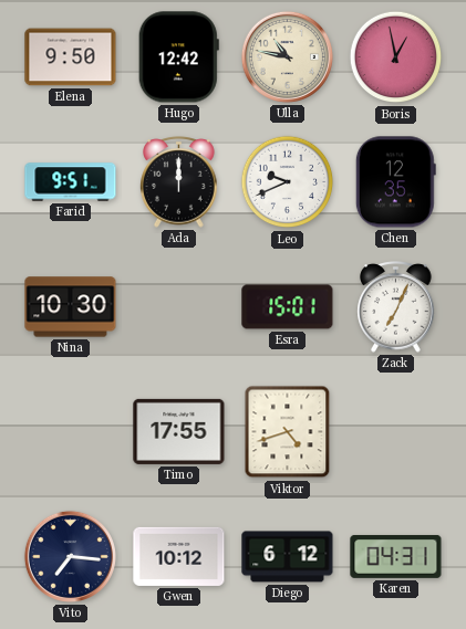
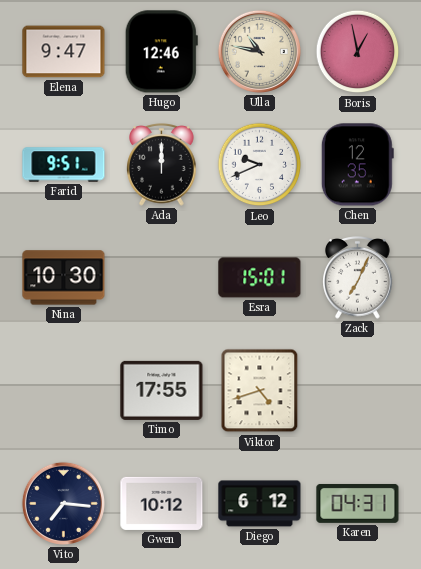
Elena: 9:50 -> 9:47
Hugo: 12:42 -> 12:46
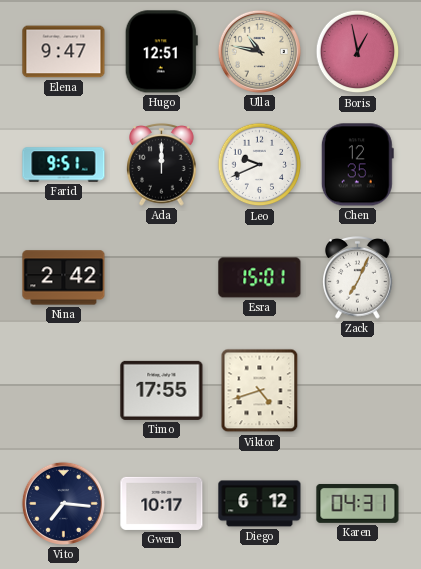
Hugo: 12:46 -> 12:51
Nina: 10:30 -> 2:42
Gwen: 10:12 -> 10:17
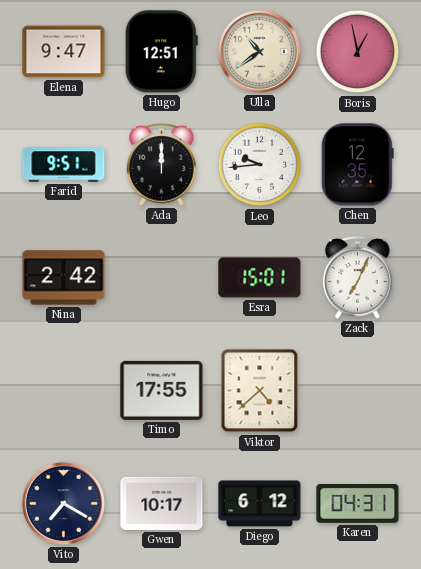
Ulla: 10:47 -> 10:39
Leo: 9:41 -> 9:44
Viktor: 4:42 -> 4:38
Vito: 7:16 -> 7:20
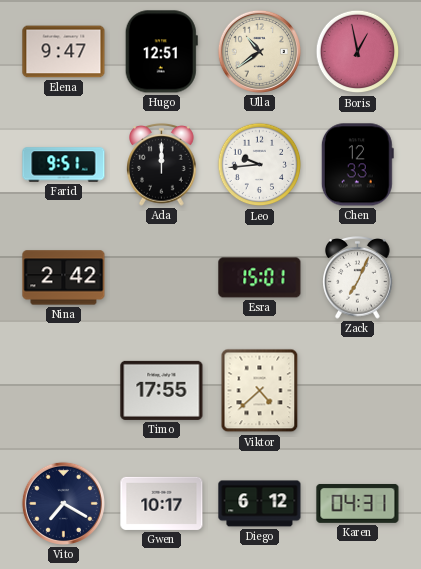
Chen: 12:35 -> 12:33
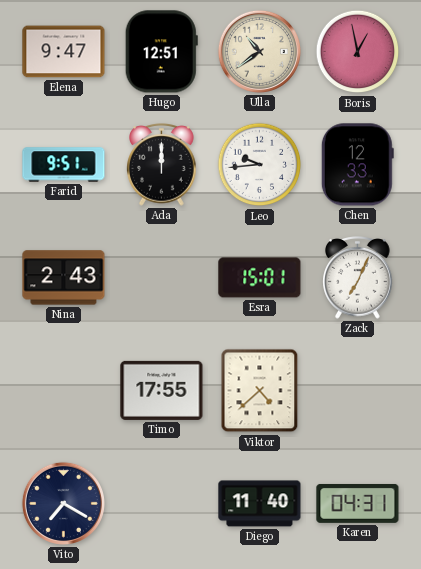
Nina: 2:42 -> 2:43
Gwen: 10:17 -> none
Diego: 6:12 -> 11:40
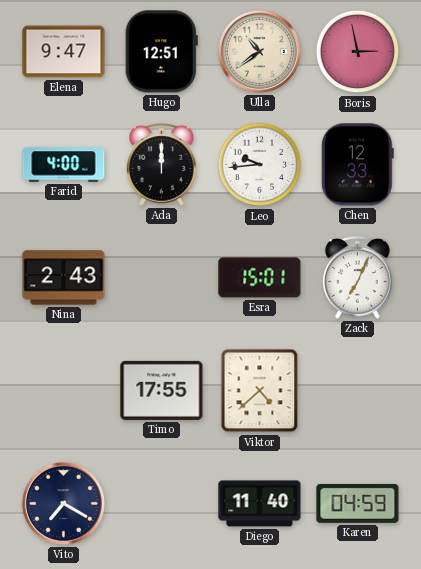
Boris: 12:58 -> 2:58
Farid: 9:51 -> 4:00
Karen: 04:31 -> 04:59
